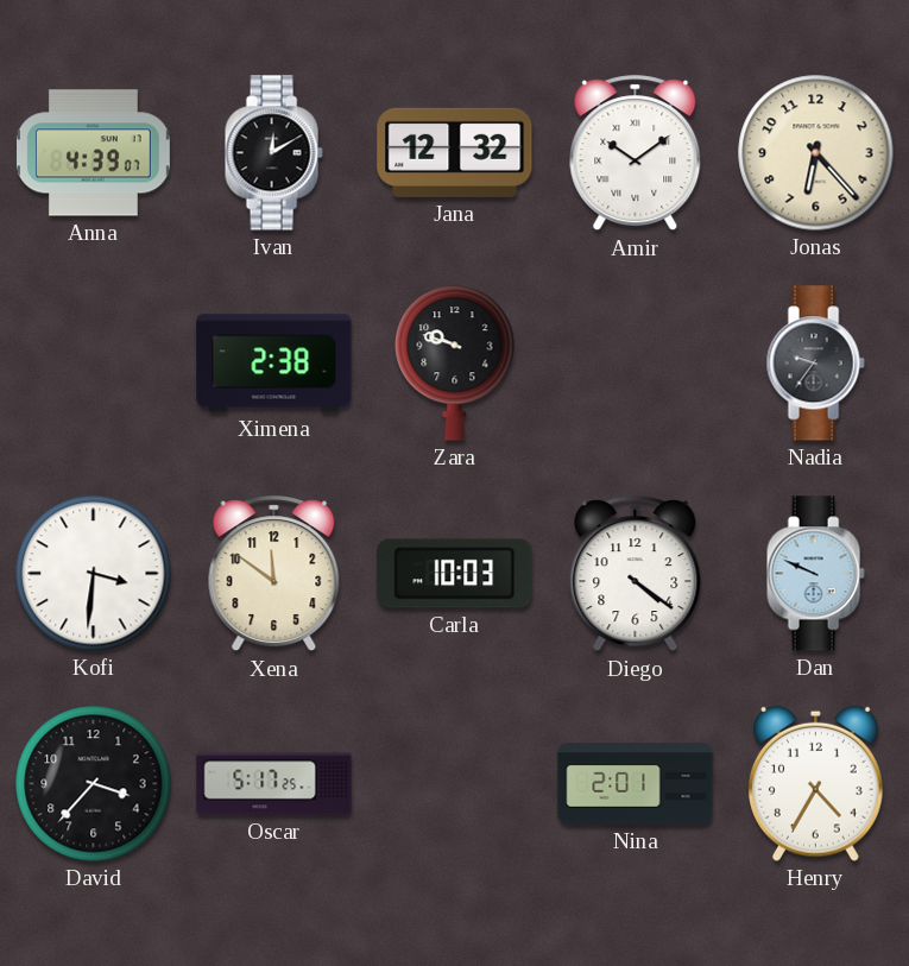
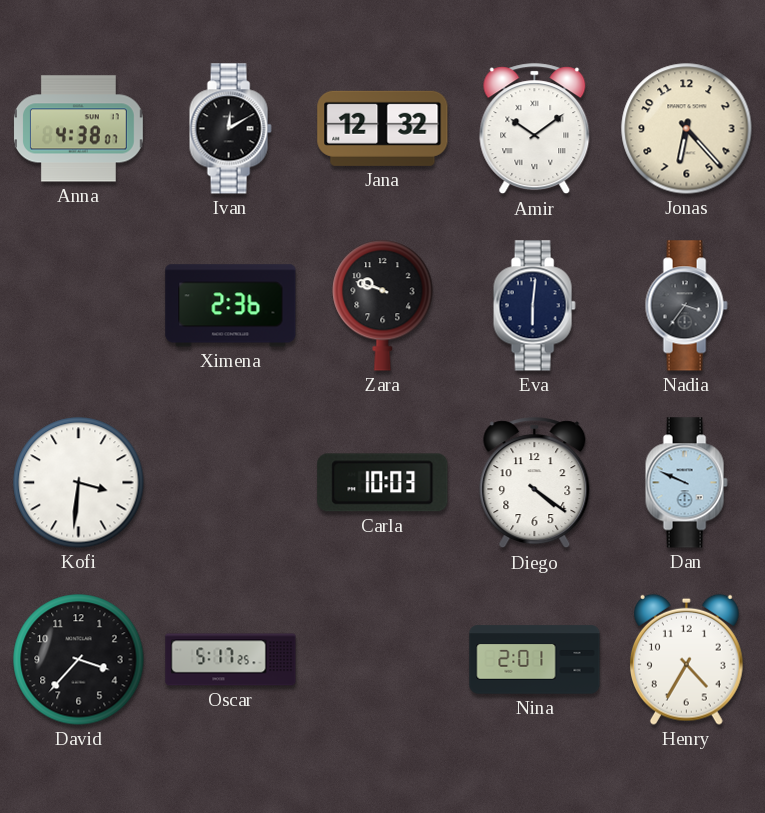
Anna: 4:39 -> 4:38
Ximena: 2:38 -> 2:36
Eva: none -> 6:01
Nadia: 9:36 -> 3:36
Xena: 11:51 -> none
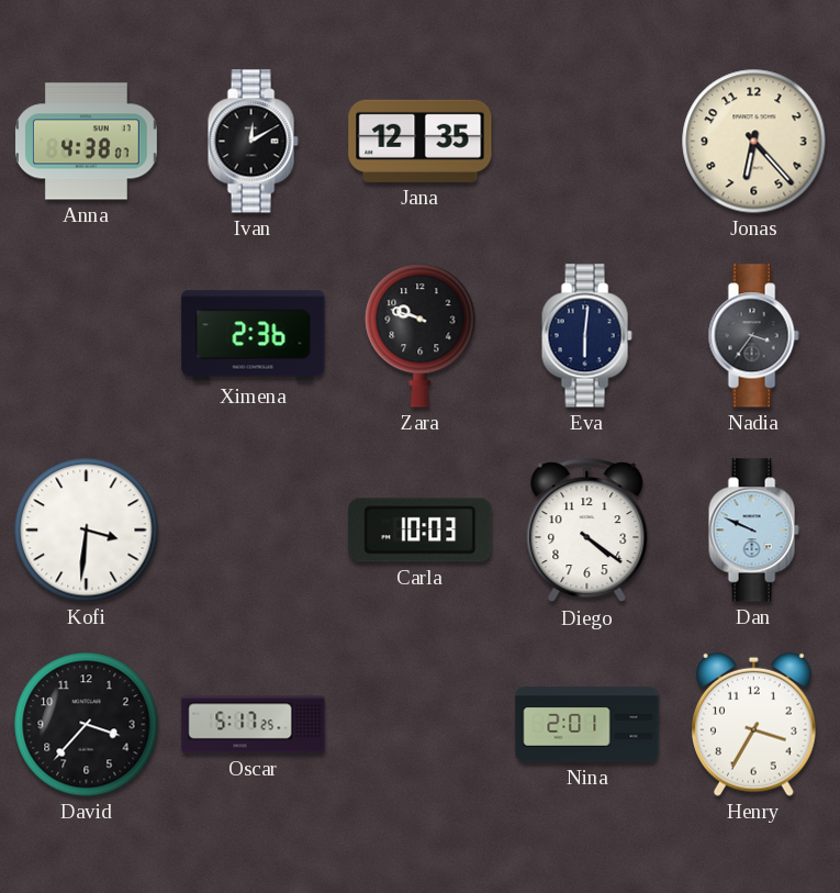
Jana: 12:32 -> 12:35
Amir: 10:09 -> none
Henry: 4:35 -> 3:35
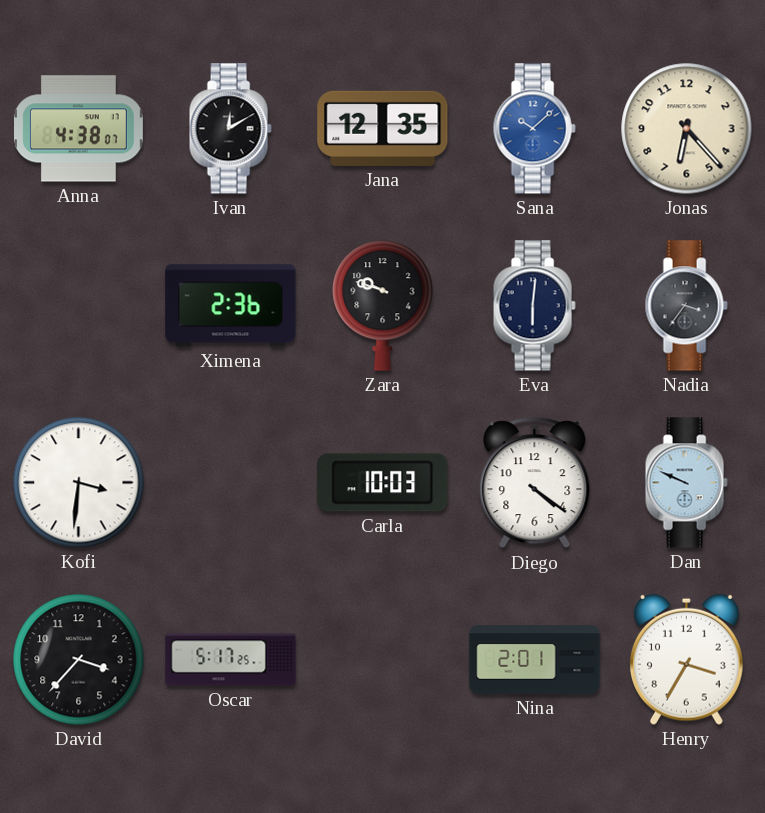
Sana: none -> 10:08
